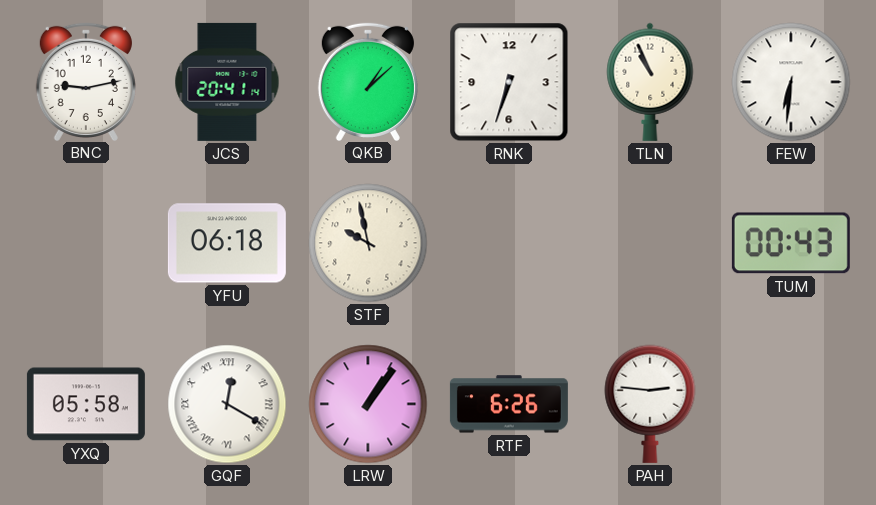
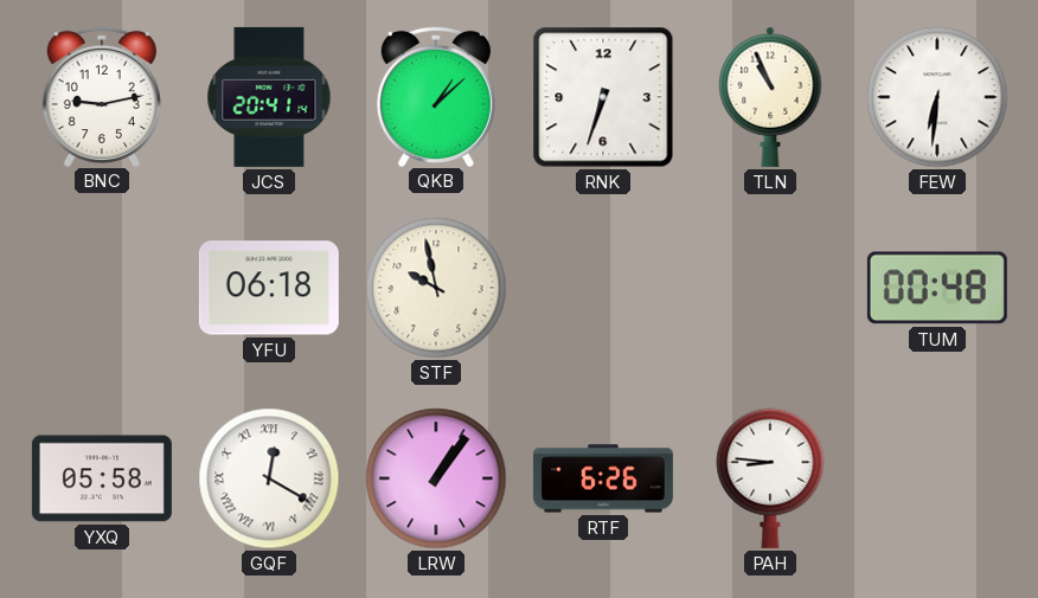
TUM: 00:43 -> 00:48
PAH: 2:46 -> 8:46
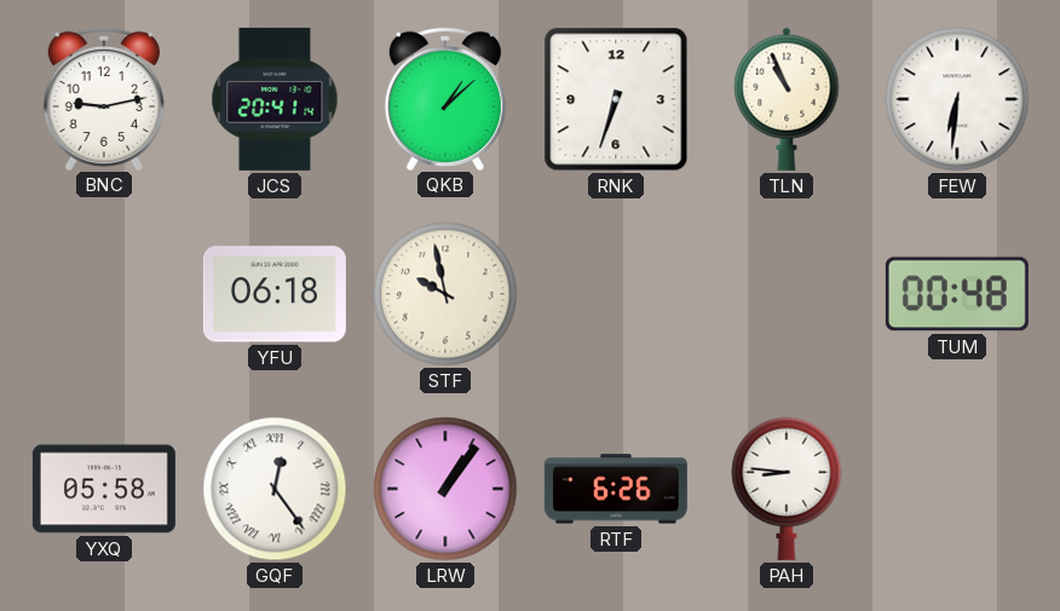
GQF: 12:20 -> 12:24
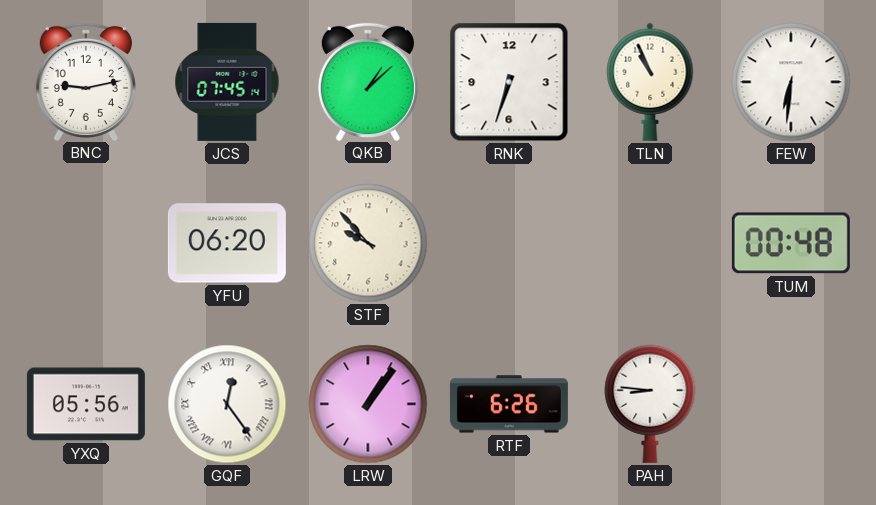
JCS: 20:41 -> 07:45
YFU: 06:18 -> 06:20
STF: 9:58 -> 9:53
YXQ: 05:58 -> 05:56
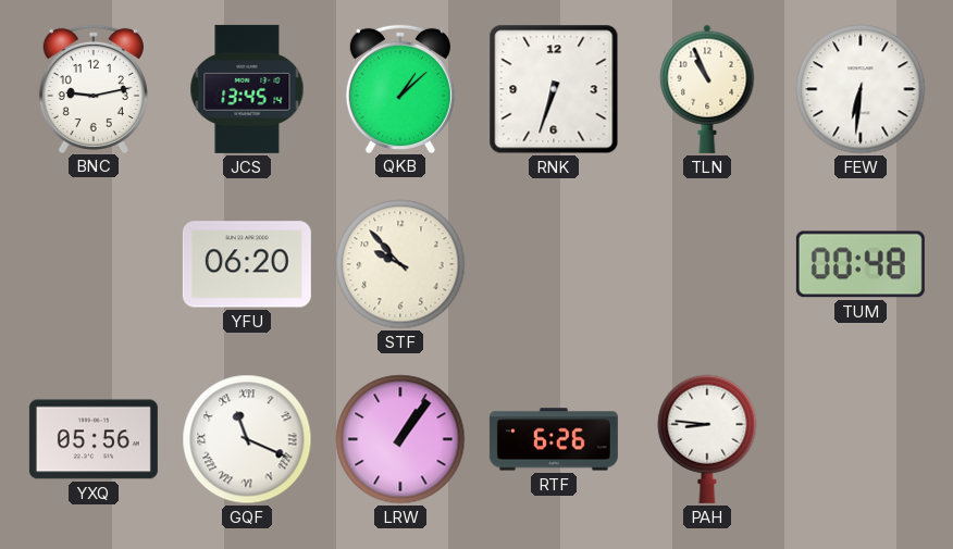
JCS: 07:45 -> 13:45
GQF: 12:24 -> 11:19
